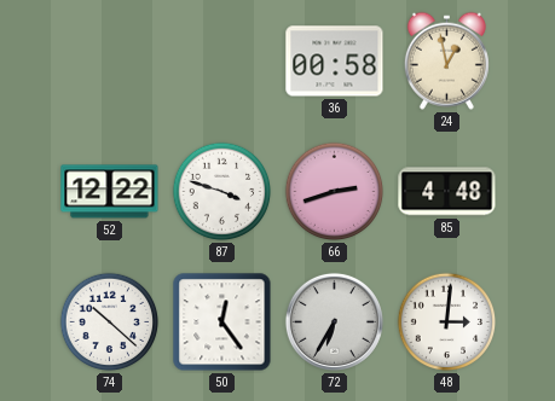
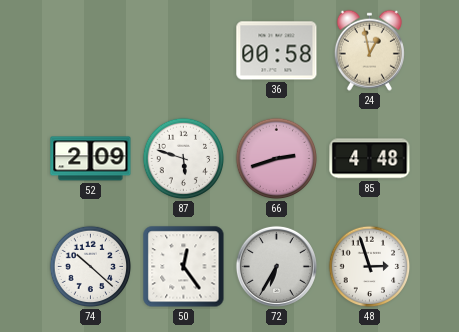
52: 12:22 -> 2:09
87: 3:48 -> 5:48
48: 3:01 -> 2:57
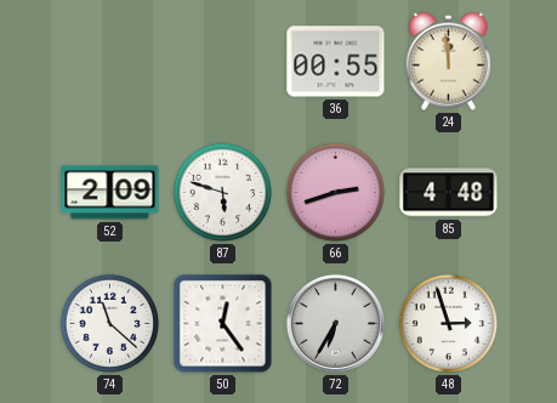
36: 00:58 -> 00:55
24: 12:58 -> 11:59
74: 10:22 -> 11:22
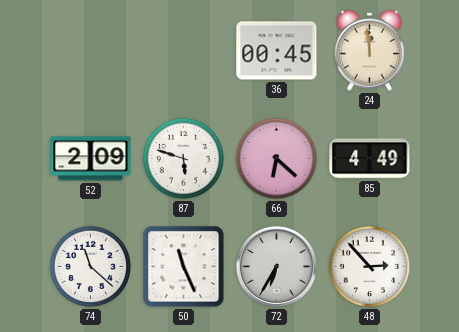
36: 00:55 -> 00:45
66: 2:42 -> 6:22
85: 4:48 -> 4:49
50: 12:24 -> 11:26
48: 2:57 -> 2:53
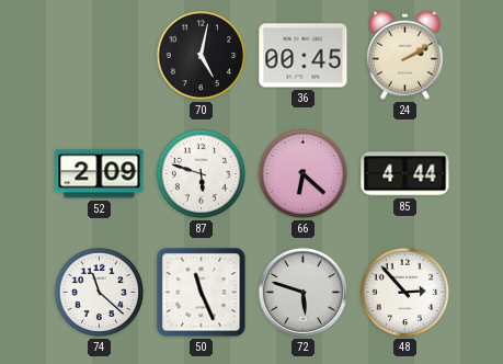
70: none -> 5:02
24: 11:59 -> 2:10
85: 4:49 -> 4:44
72: 6:35 -> 5:48
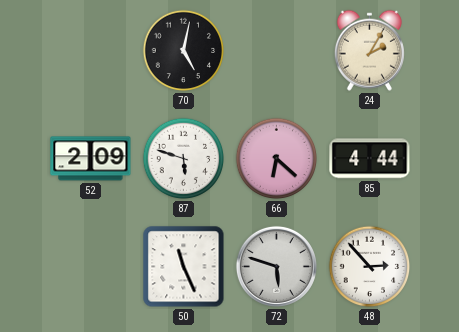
36: 00:45 -> none
24: 2:10 -> 2:05
74: 11:22 -> none
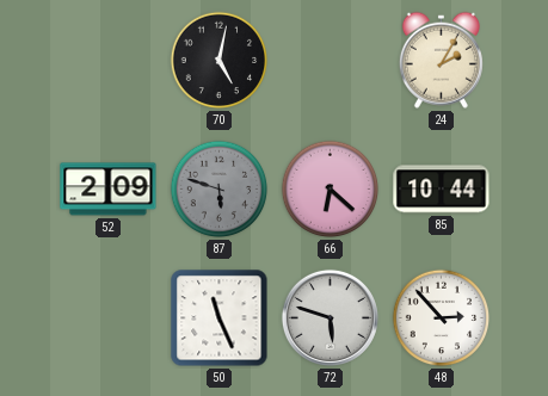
87 dial: white -> grey
85: 4:44 -> 10:44
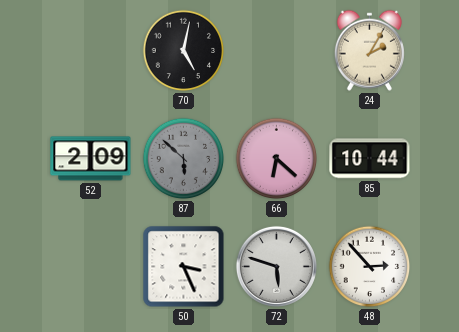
87: 5:48 -> 5:52
50: 11:26 -> 3:26
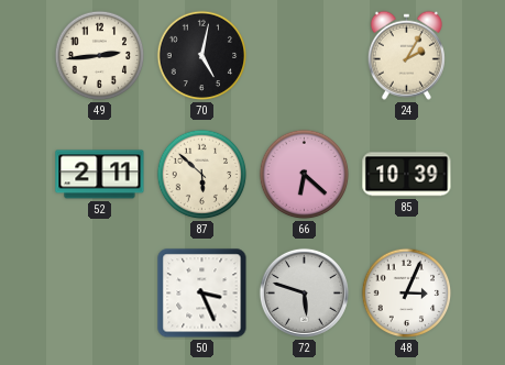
49: none -> 2:44
52: 2:09 -> 2:11
87 dial: grey -> cream
85: 10:44 -> 10:39
48: 2:53 -> 3:04
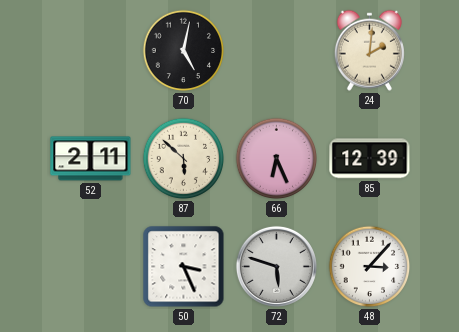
49: 2:44 -> none
24: 2:05 -> 2:01
66: 6:22 -> 6:26
85: 10:39 -> 12:39
48: 3:04 -> 3:07
